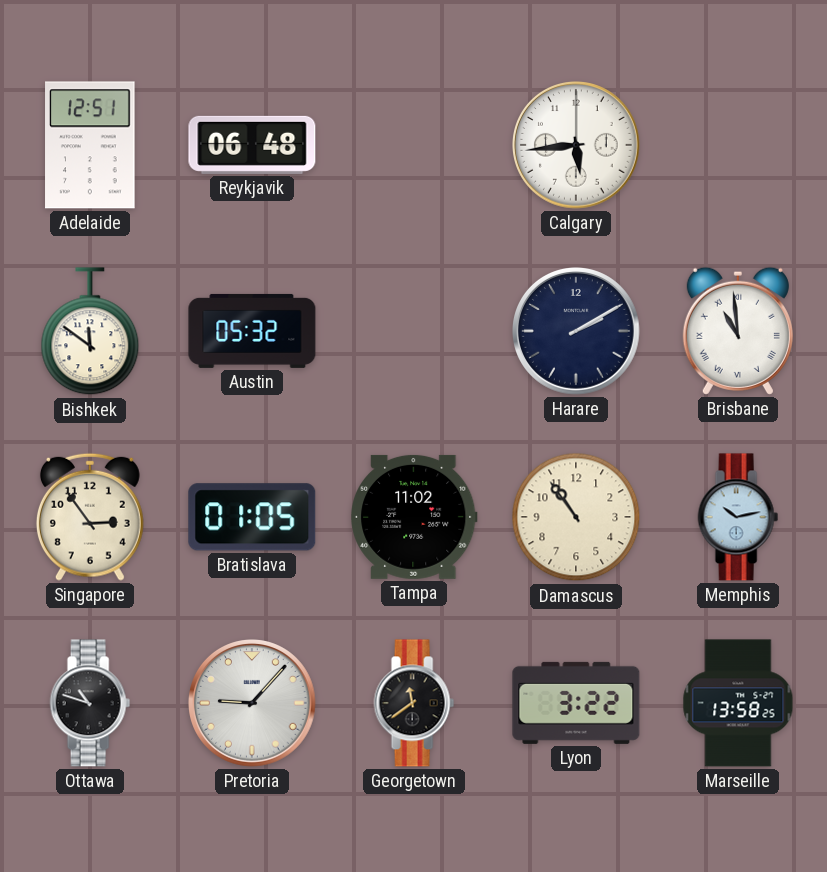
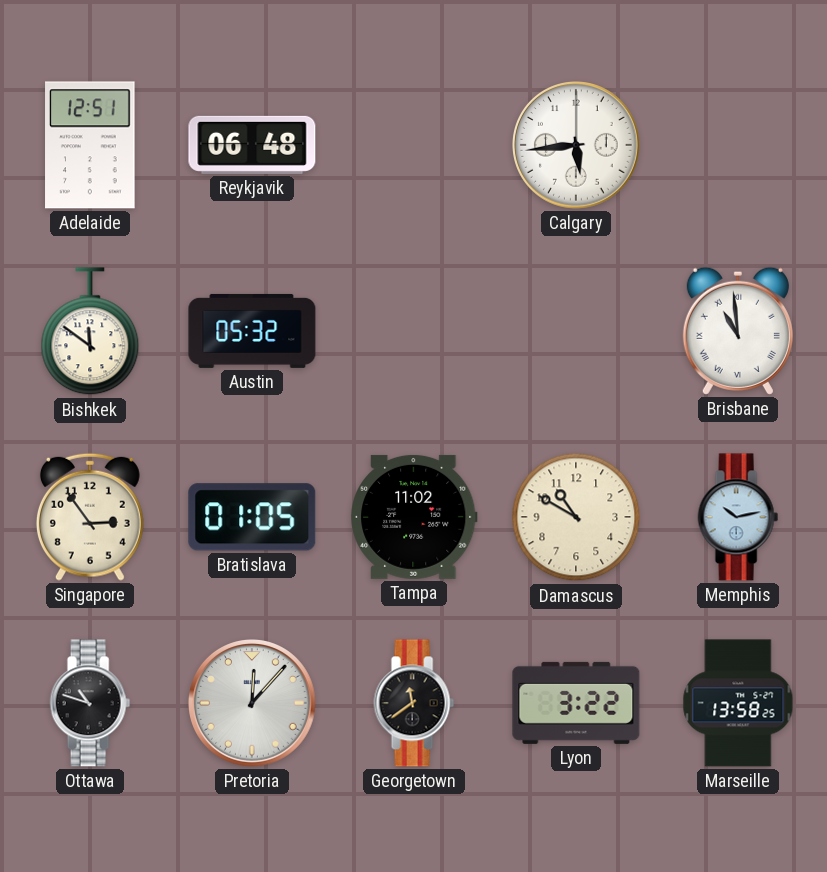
Harare: 2:10 -> none
Damascus: 10:54 -> 10:50
Pretoria: 9:07 -> 12:07
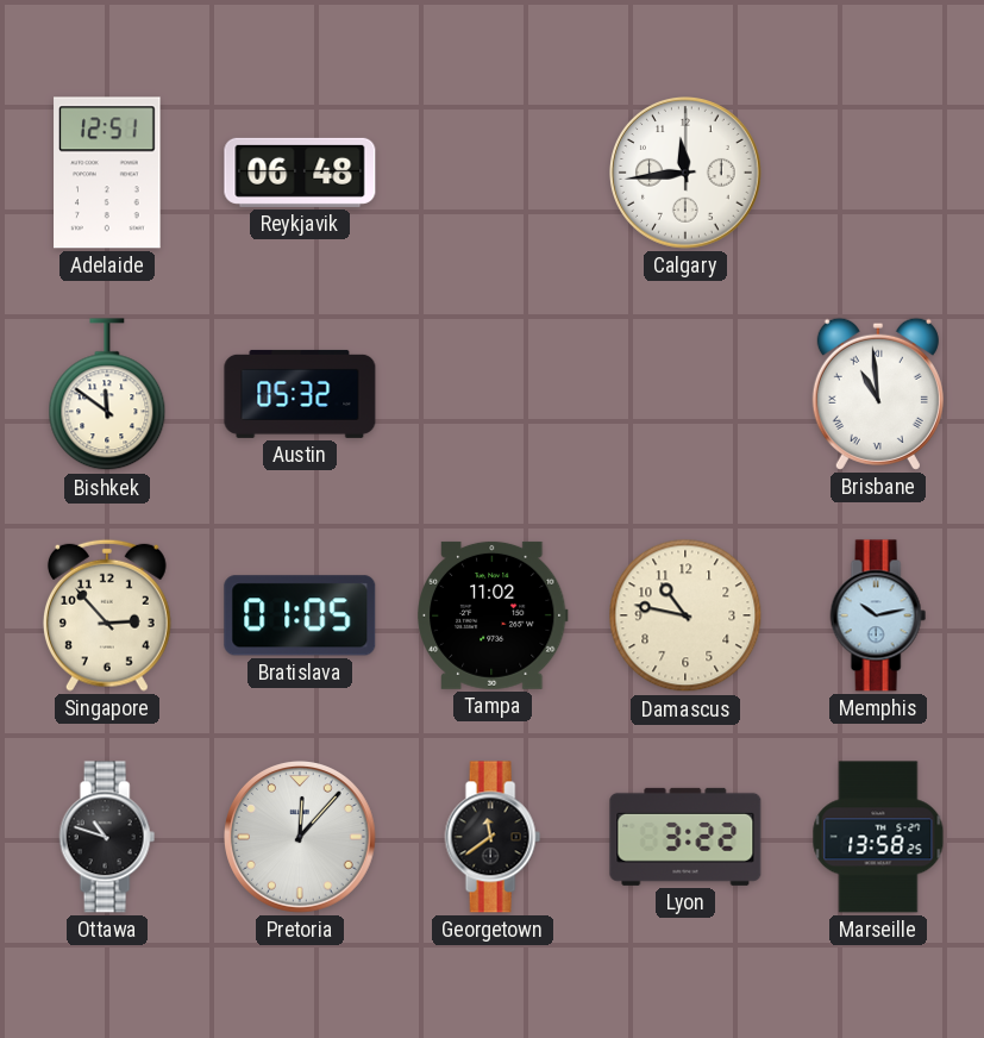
Calgary: 5:44 -> 11:44
Singapore: 2:54 -> 2:53
Damascus: 10:50 -> 10:47
